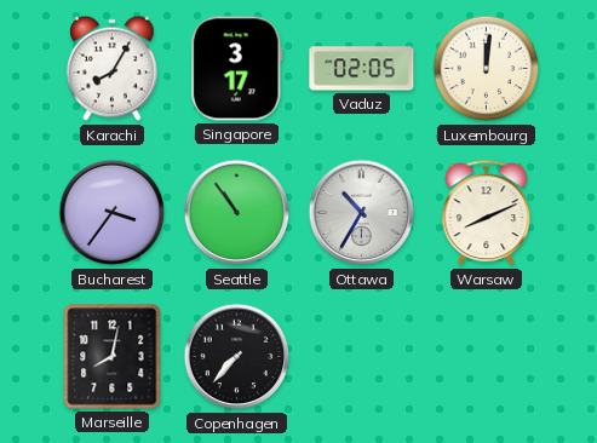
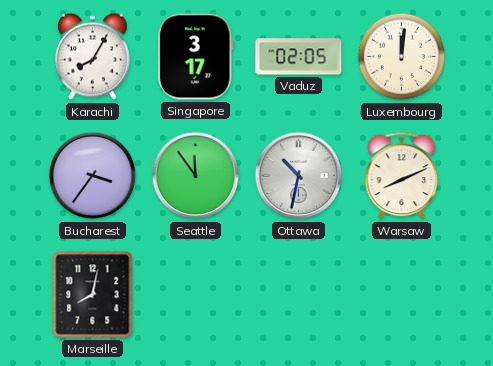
Seattle: 10:54 -> 11:54
Ottawa: 10:35 -> 10:32
Copenhagen: 7:37 -> none
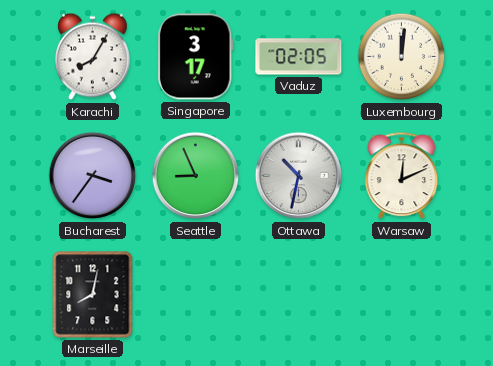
Seattle: 11:54 -> 8:56
Warsaw: 8:11 -> 12:11
